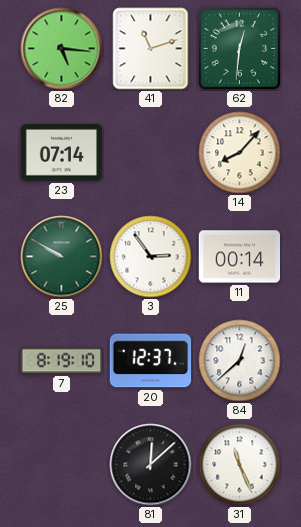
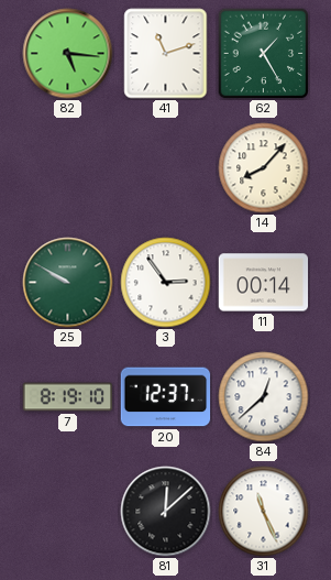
62: 12:31 -> 1:25
23: 07:14 -> none
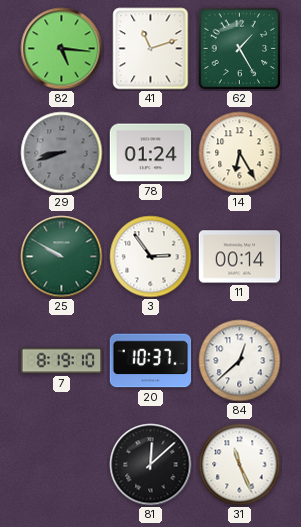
29: none -> 8:42
78: none -> 01:24
14: 8:07 -> 6:25
20: 12:37 -> 10:37
